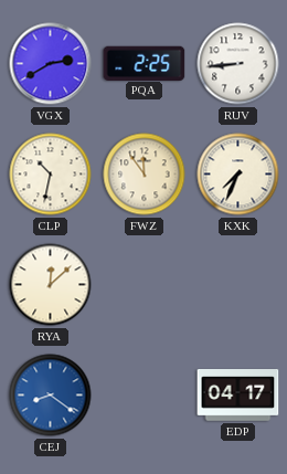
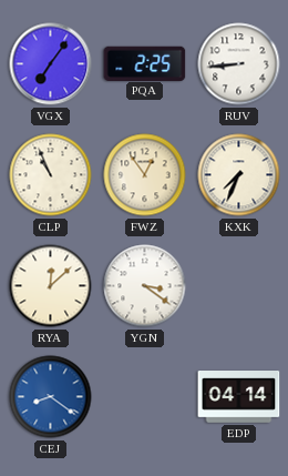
VGX: 2:40 -> 7:06
CLP: 10:32 -> 10:56
FWZ: 11:54 -> 12:54
YGN: none -> 3:21
EDP: 04:17 -> 04:14
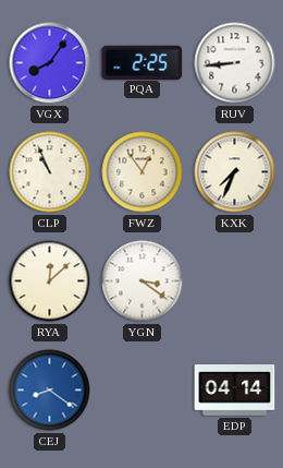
VGX: 7:06 -> 8:06
